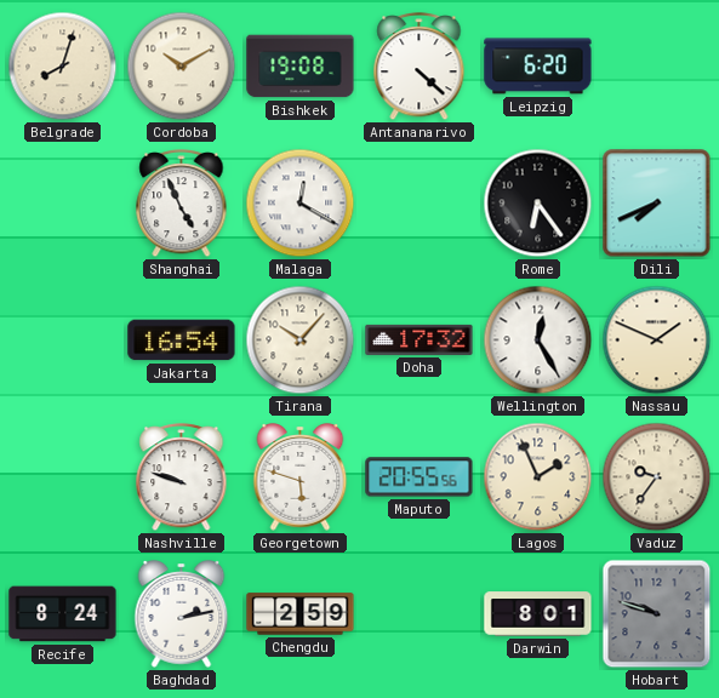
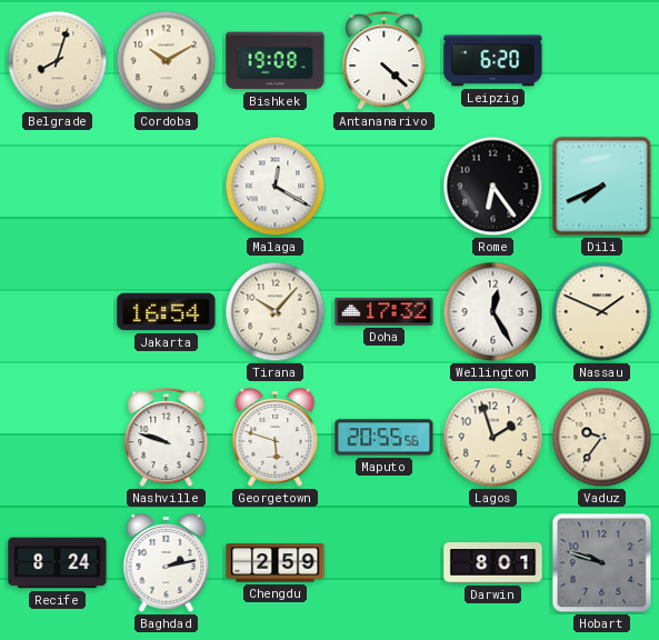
Shanghai: 4:56 -> none
Lagos: 1:56 -> 1:57
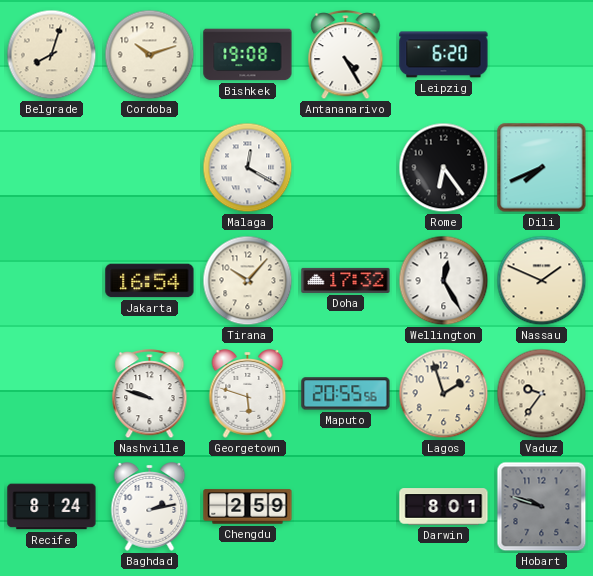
Cordoba: 10:10 -> 10:12
Antananarivo: 4:22 -> 4:25
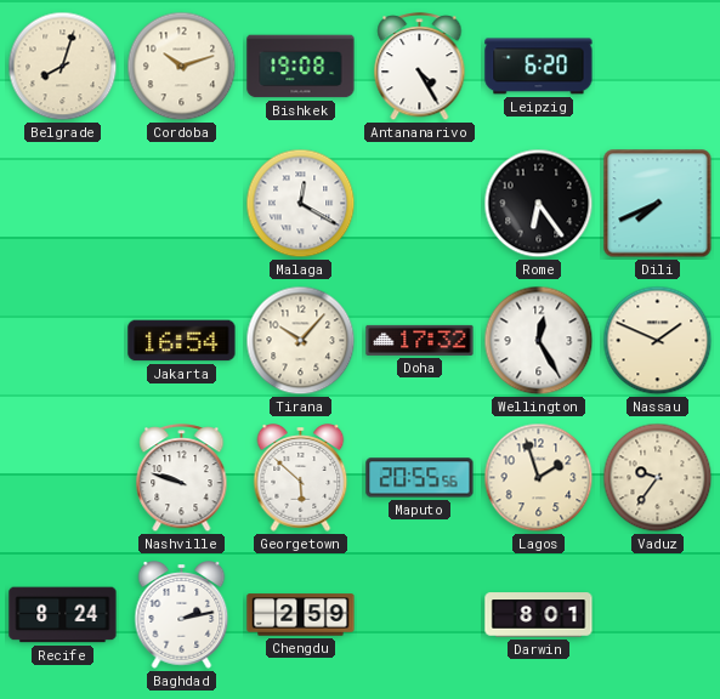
Georgetown: 5:48 -> 5:52
Hobart: 9:48 -> none
